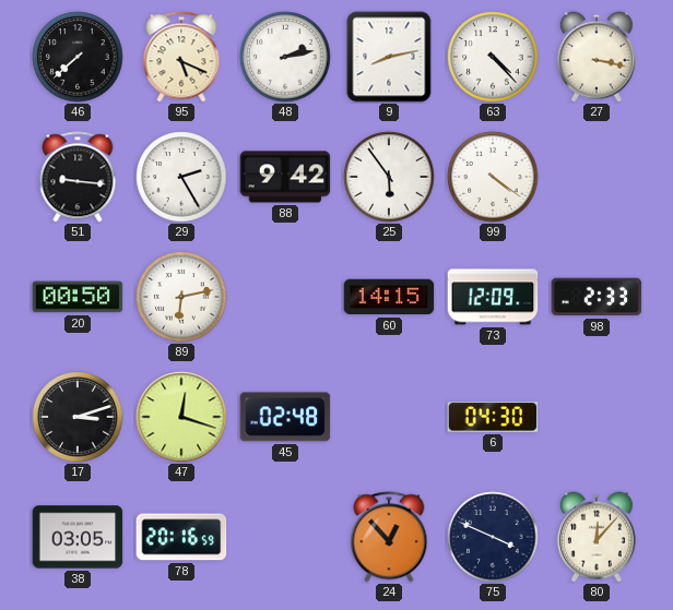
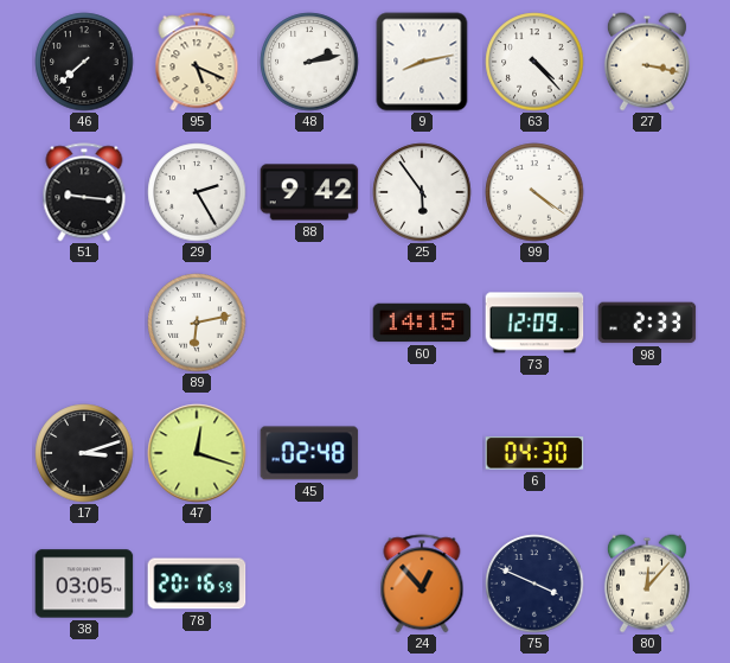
20: 00:50 -> none
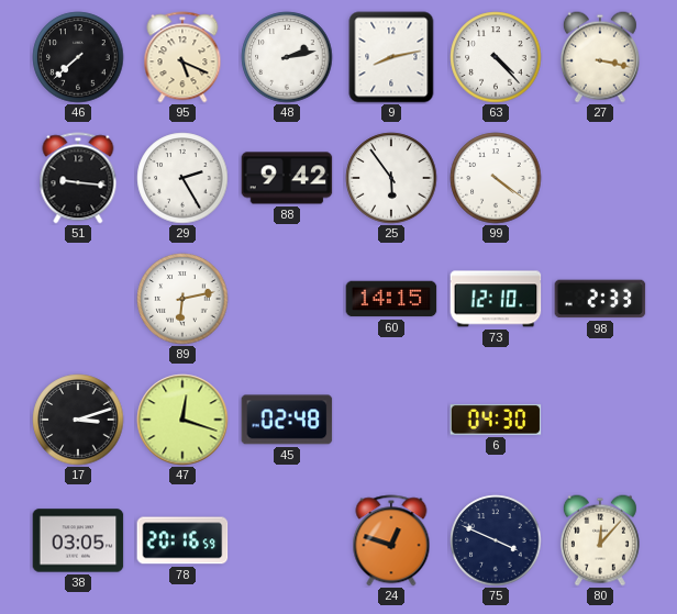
73: 12:09 -> 12:10
24: 12:53 -> 12:48
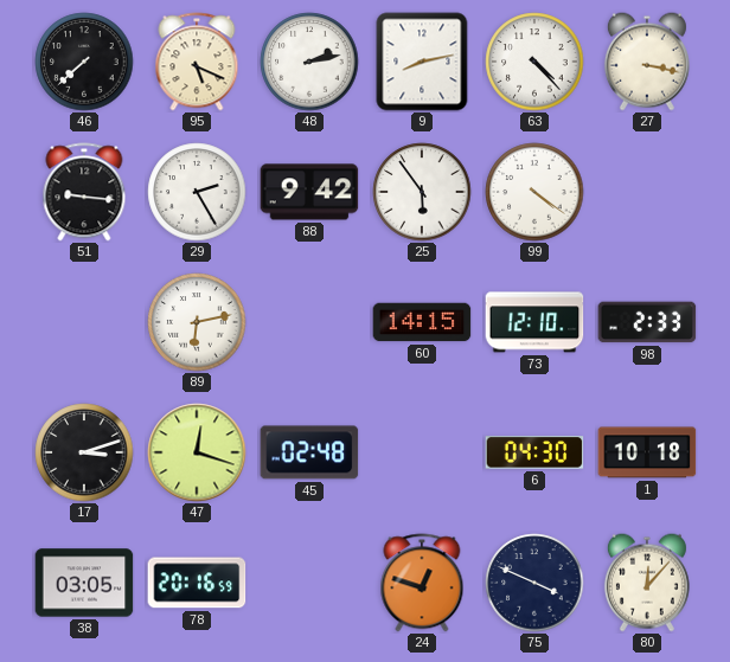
1: none -> 10:18
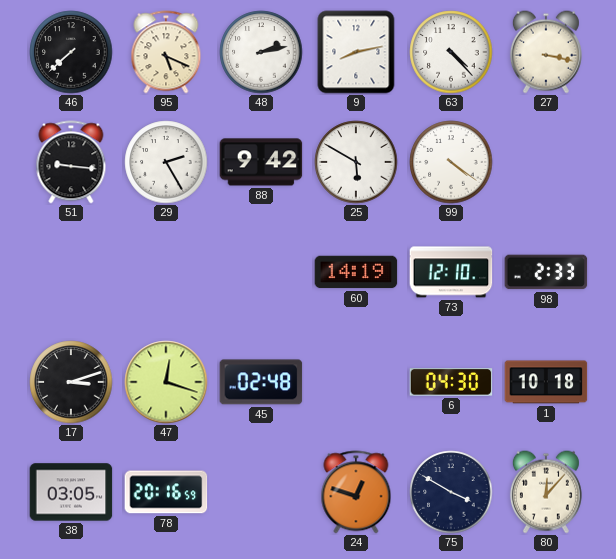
25: 5:54 -> 5:50
89: 6:13 -> none
60: 14:15 -> 14:19
75: 3:49 -> 3:50
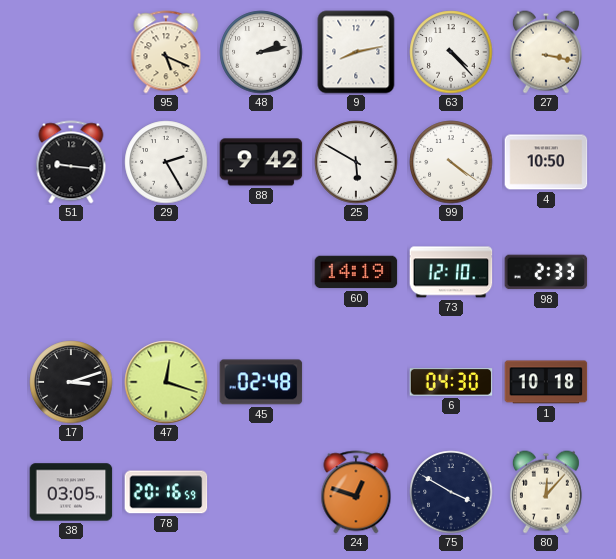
46: 7:38 -> none
4: none -> 10:50
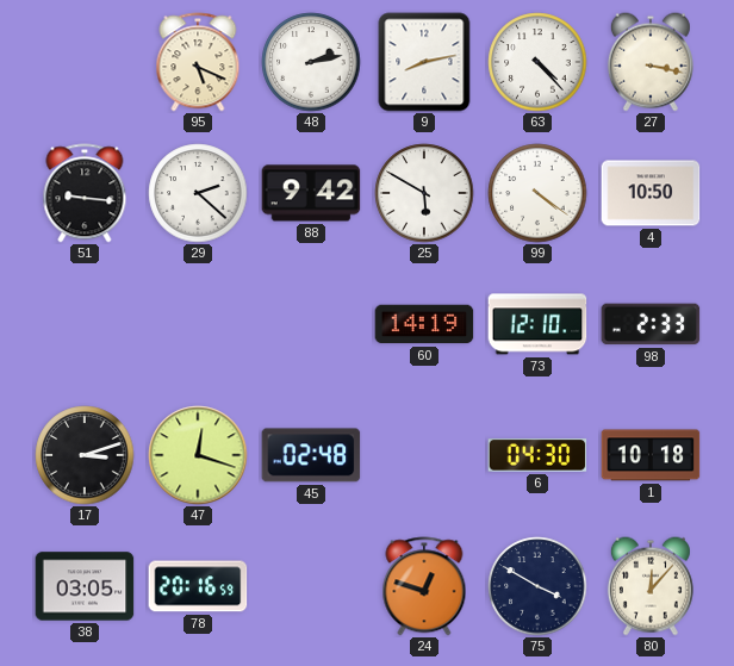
29: 2:25 -> 2:22
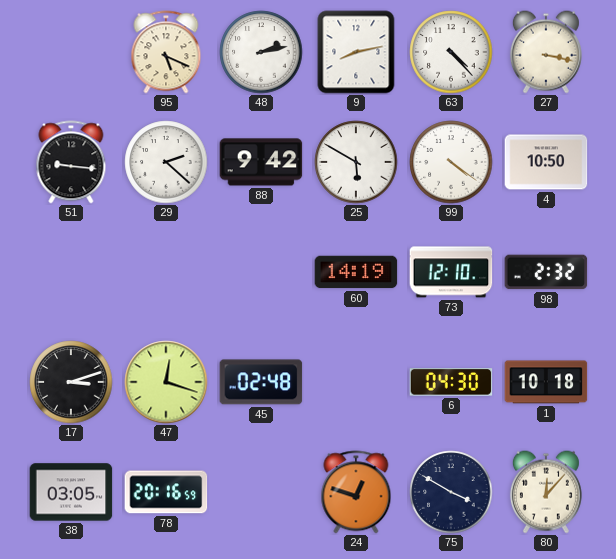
98: 2:33 -> 2:32
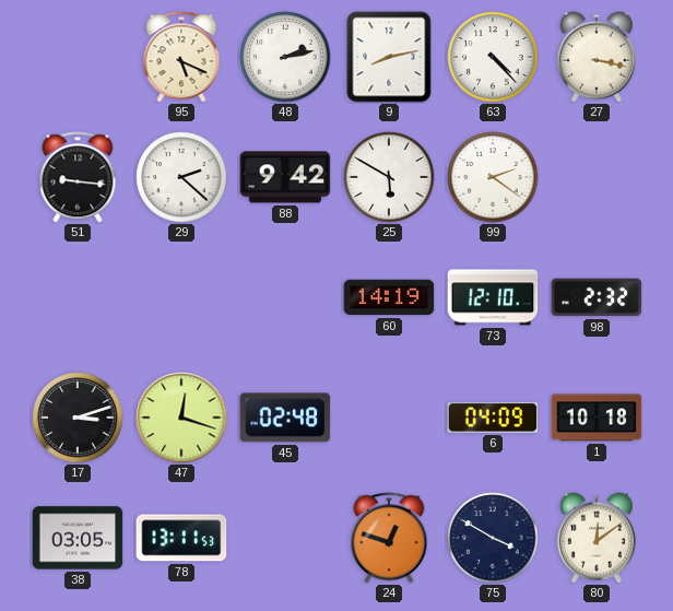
99: 4:21 -> 2:21
4: 10:50 -> none
6: 04:30 -> 04:09
78: 20:16 -> 13:11
80: 12:07 -> 12:09
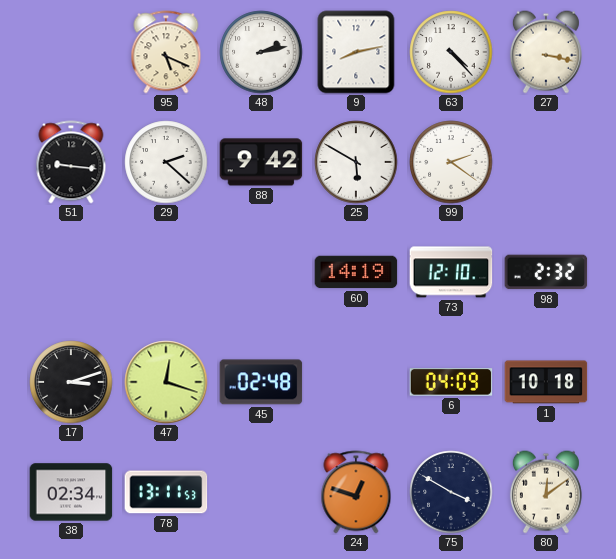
38: 03:05 -> 02:34
